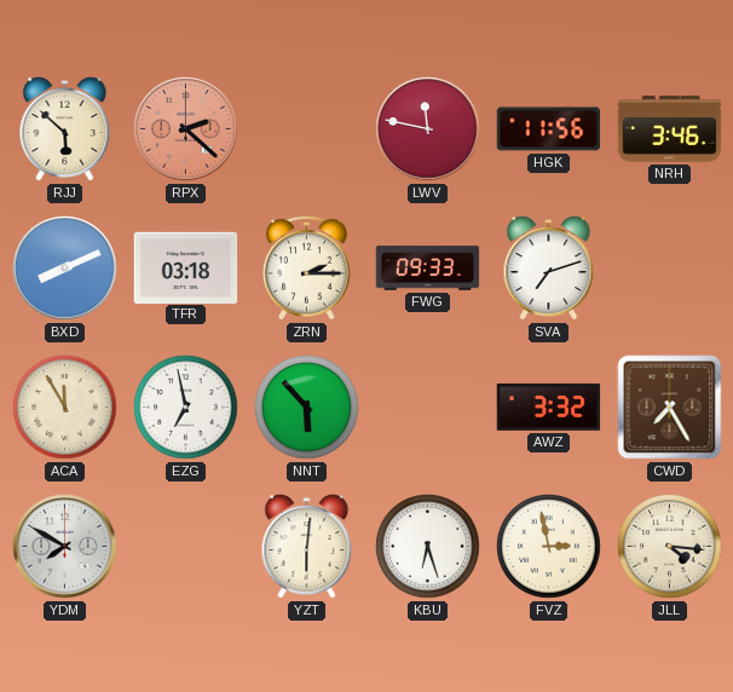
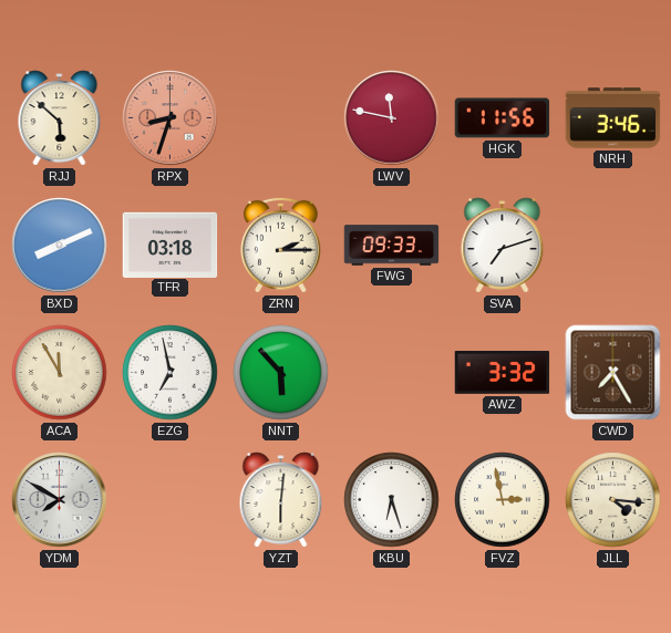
RPX: 2:22 -> 8:33
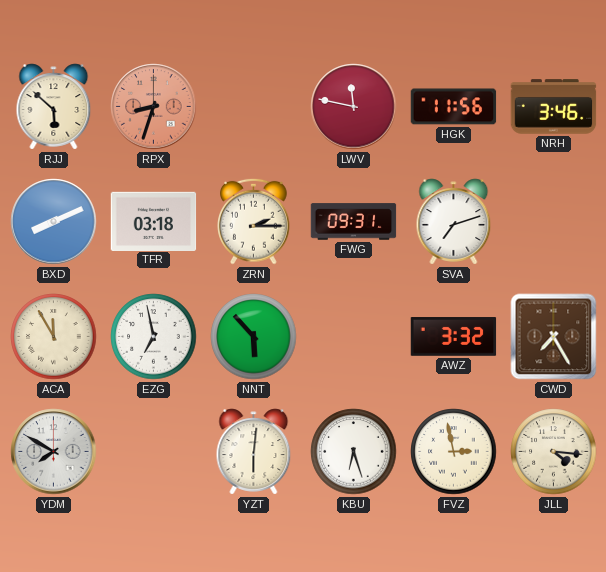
FWG: 09:33 -> 09:31
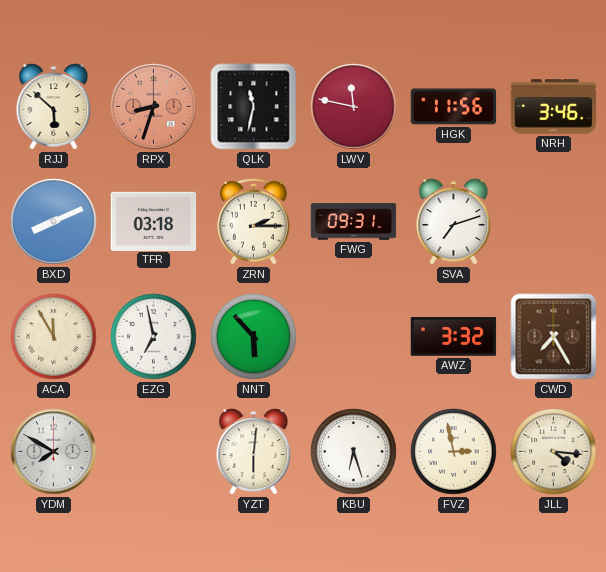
QLK: none -> 11:32
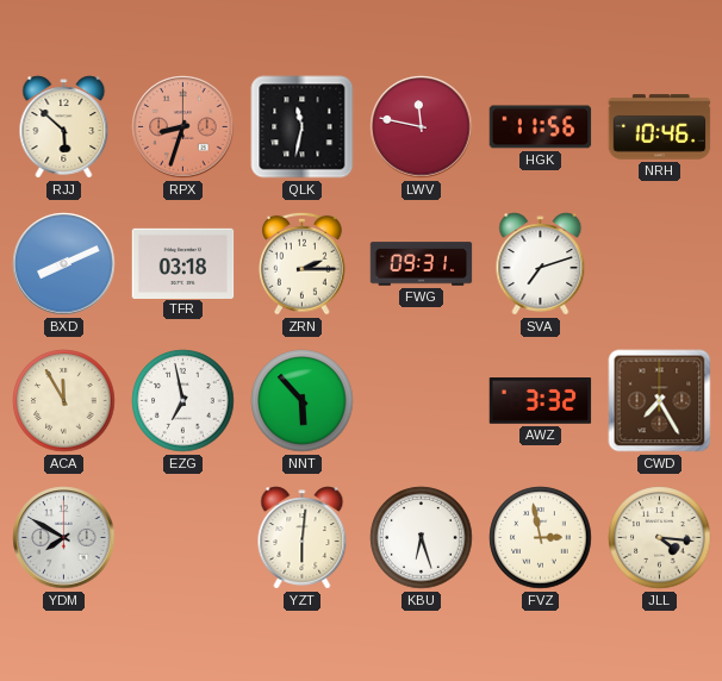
NRH: 3:46 -> 10:46
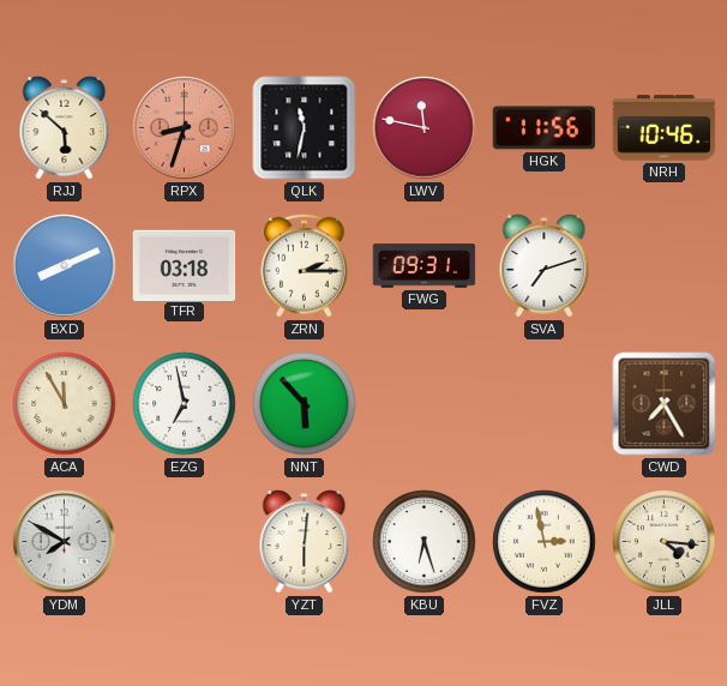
AWZ: 3:32 -> none
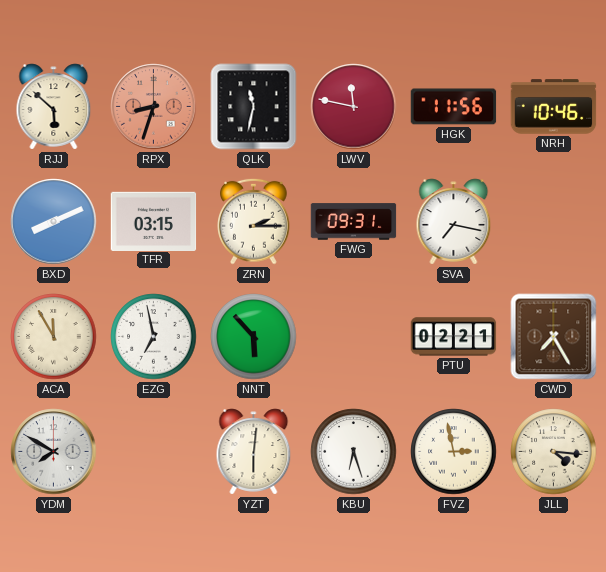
TFR: 03:18 -> 03:15
SVA: 7:12 -> 7:17
PTU: none -> 02:21
